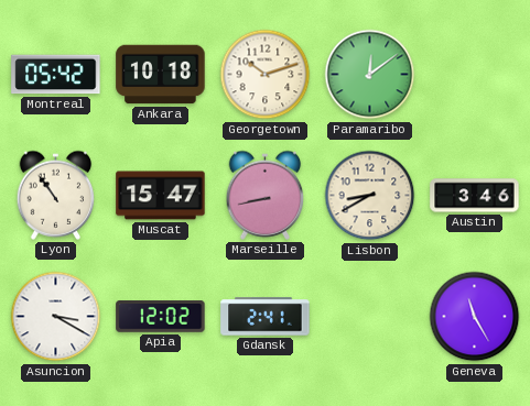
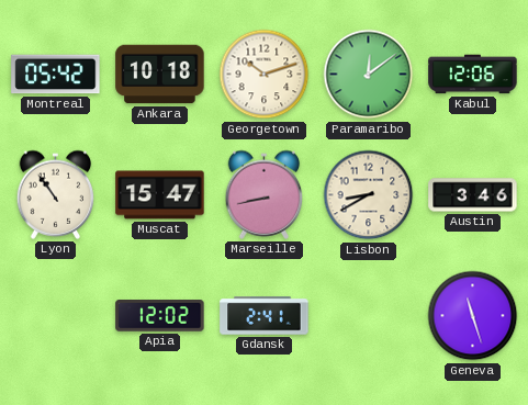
Kabul: none -> 12:06
Asuncion: 3:20 -> none
Geneva: 11:25 -> 11:27
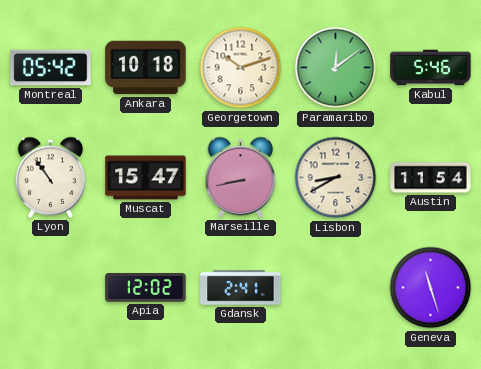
Kabul: 12:06 -> 5:46
Austin: 3:46 -> 11:54
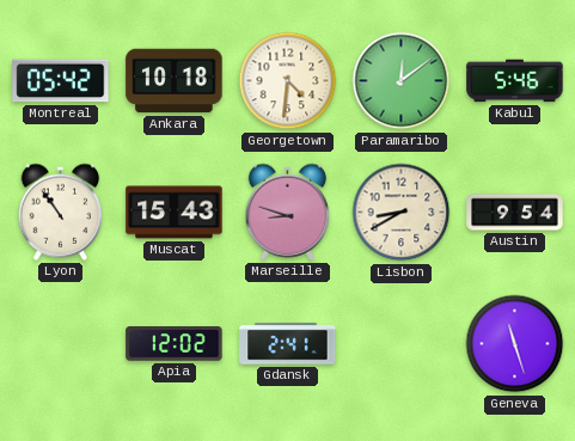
Georgetown: 10:12 -> 4:31
Muscat: 15:47 -> 15:43
Marseille: 8:43 -> 8:48
Austin: 11:54 -> 9:54
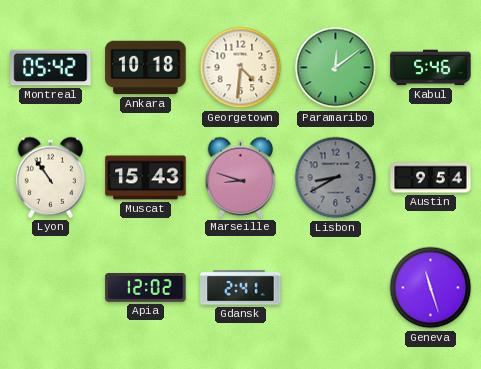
Lisbon dial: cream -> grey
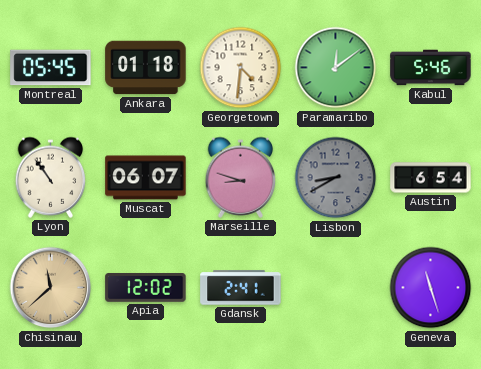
Montreal: 05:42 -> 05:45
Ankara: 10:18 -> 01:18
Muscat: 15:43 -> 06:07
Austin: 9:54 -> 6:54
Chisinau: none -> 11:38
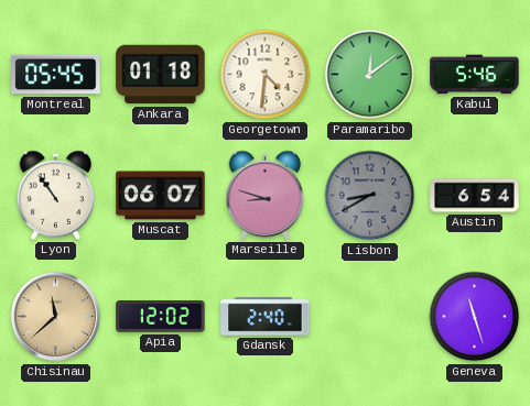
Gdansk: 2:41 -> 2:40
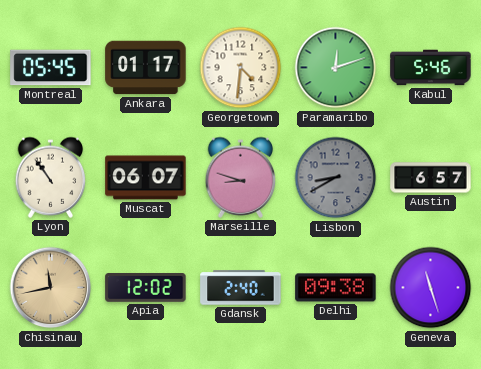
Ankara: 01:18 -> 01:17
Paramaribo: 12:09 -> 12:12
Austin: 6:54 -> 6:57
Chisinau: 11:38 -> 11:43
Delhi: none -> 09:38
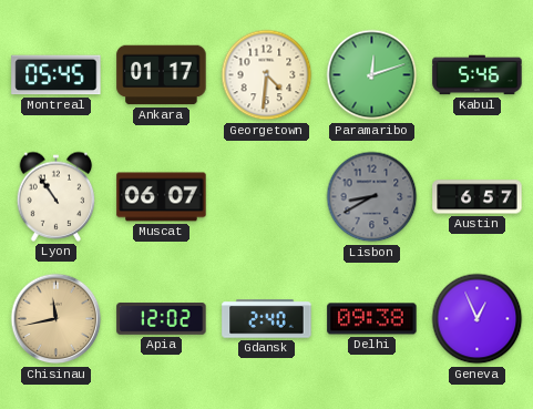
Marseille: 8:48 -> none
Geneva: 11:27 -> 12:56
